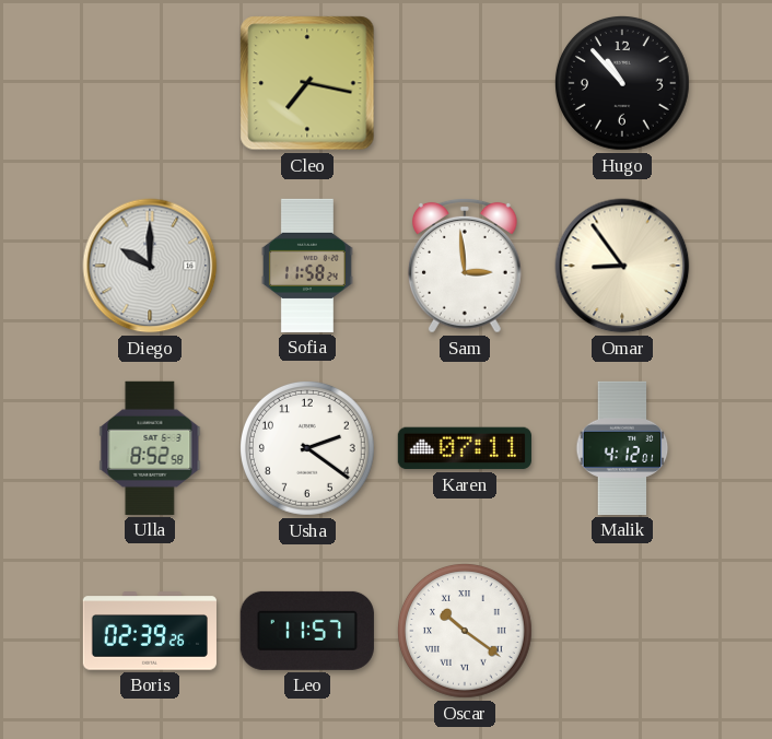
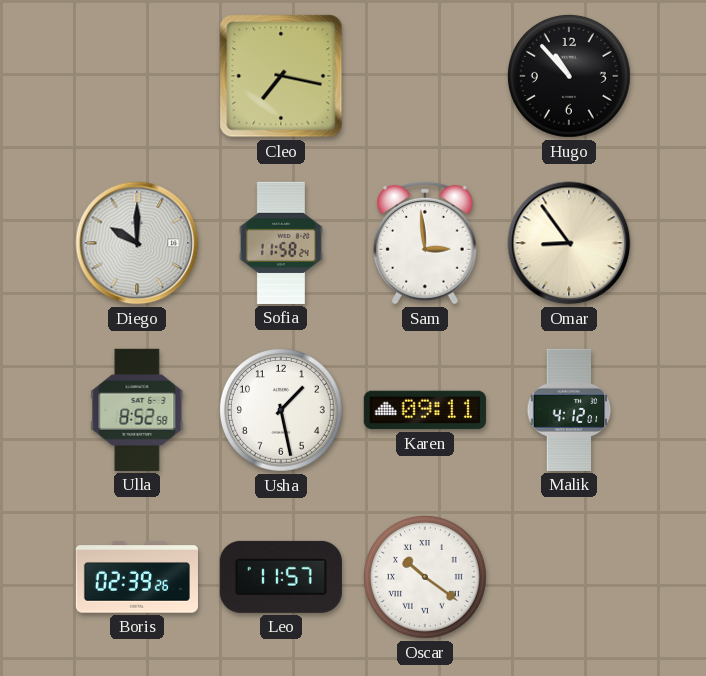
Usha: 2:21 -> 1:28
Karen: 07:11 -> 09:11
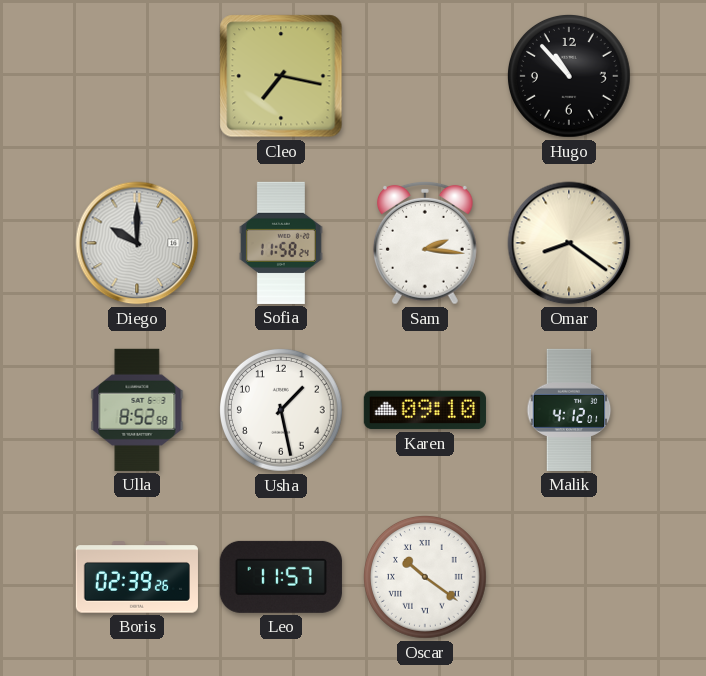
Sam: 2:59 -> 2:16
Omar: 8:54 -> 8:21
Karen: 09:11 -> 09:10
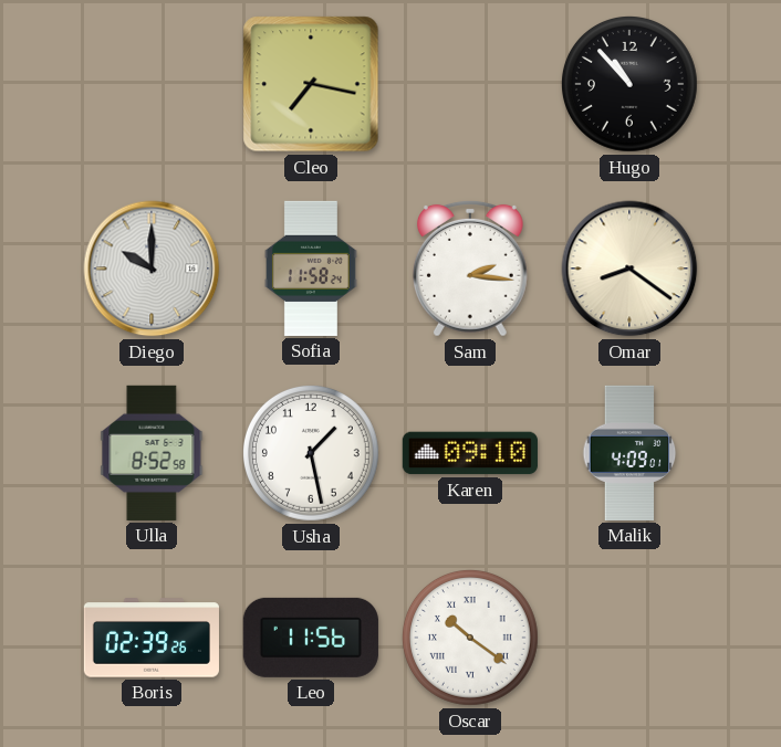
Malik: 4:12 -> 4:09
Leo: 11:57 -> 11:56
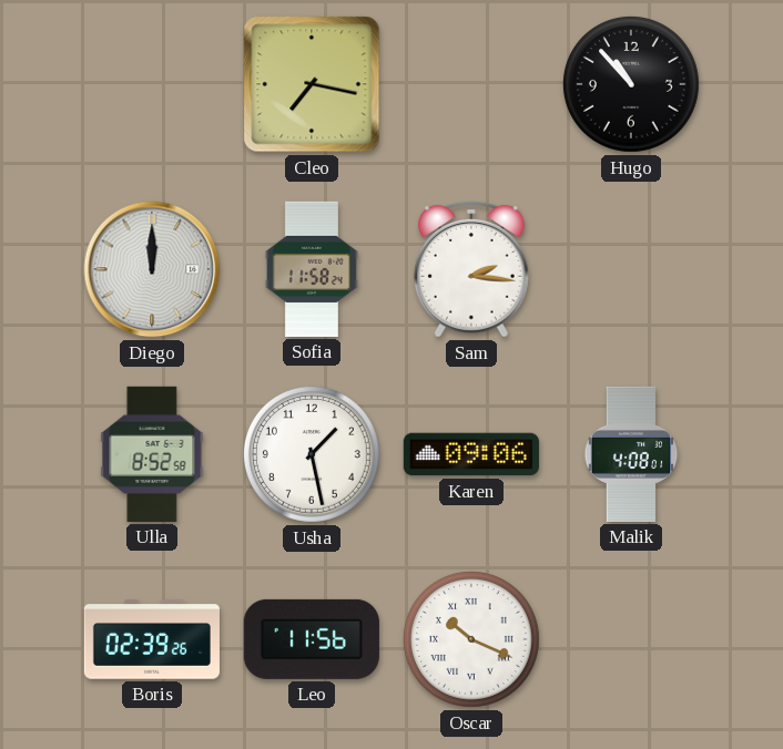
Diego: 10:00 -> 12:00
Omar: 8:21 -> none
Karen: 09:10 -> 09:06
Malik: 4:09 -> 4:08
Oscar: 10:21 -> 10:19
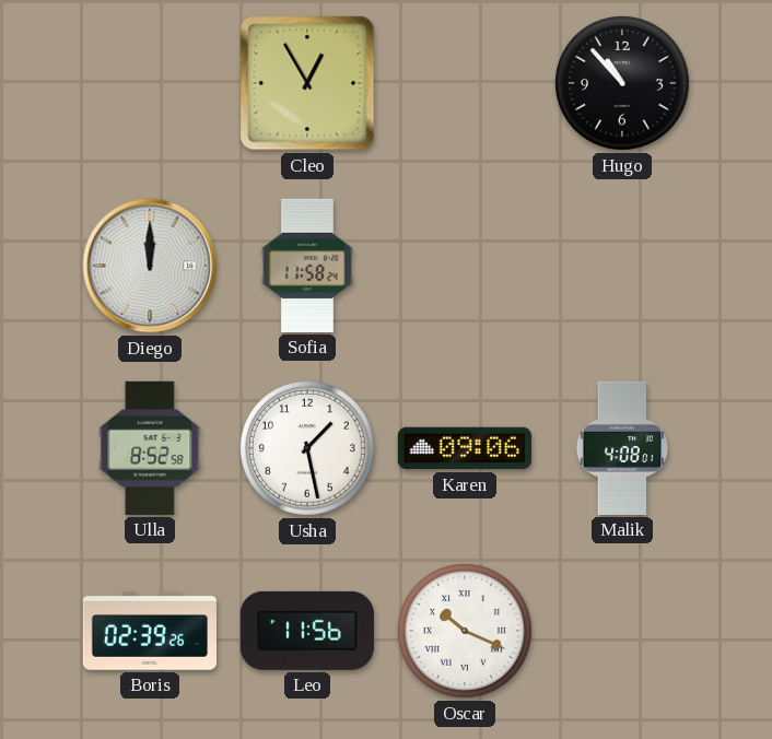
Cleo: 7:17 -> 12:55
Sam: 2:16 -> none
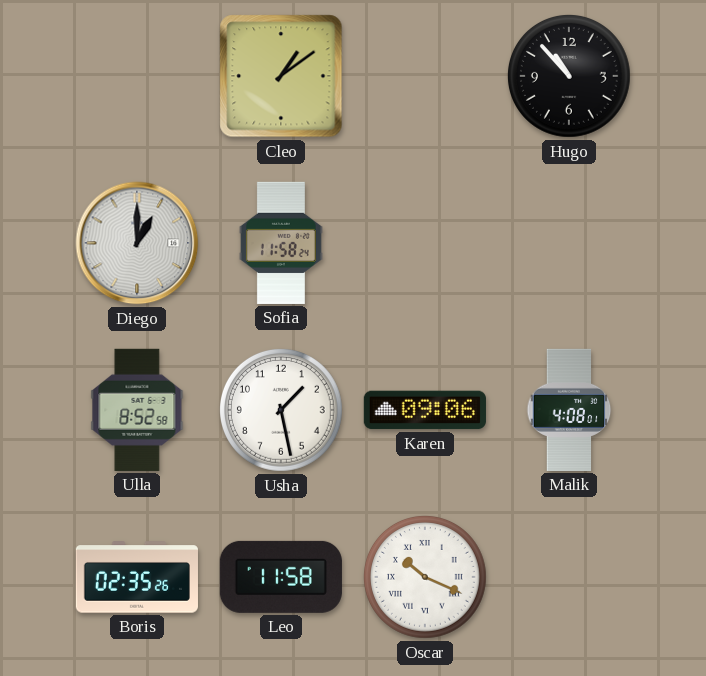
Cleo: 12:55 -> 1:09
Diego: 12:00 -> 1:00
Boris: 02:39 -> 02:35
Leo: 11:56 -> 11:58
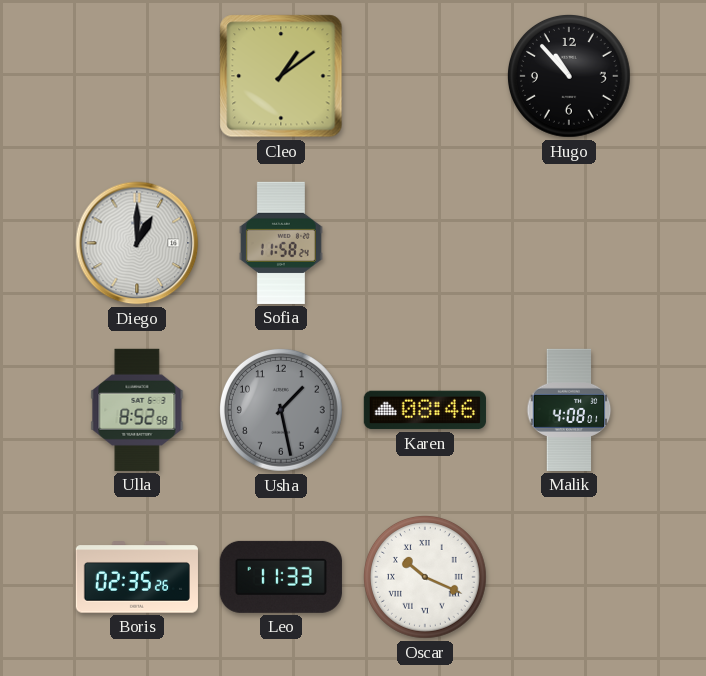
Usha dial: white -> grey
Karen: 09:06 -> 08:46
Leo: 11:58 -> 11:33
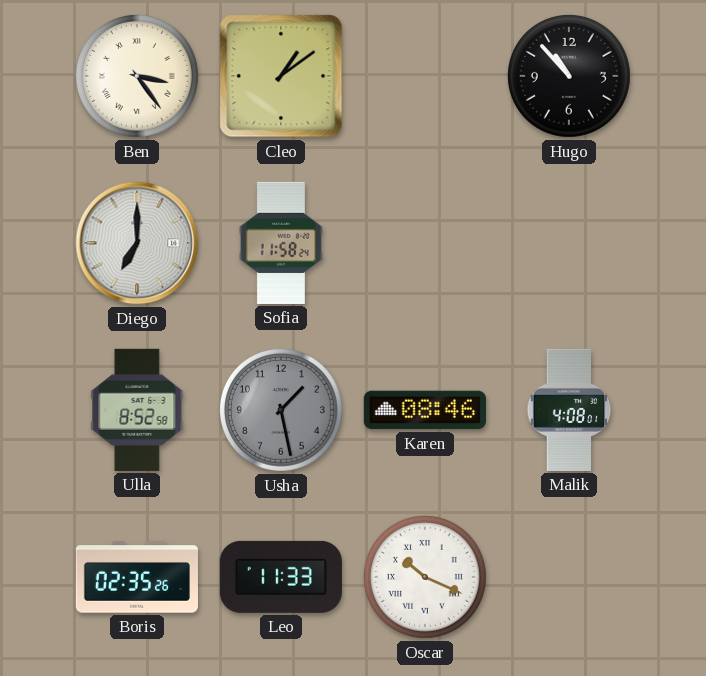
Ben: none -> 3:24
Diego: 1:00 -> 7:00
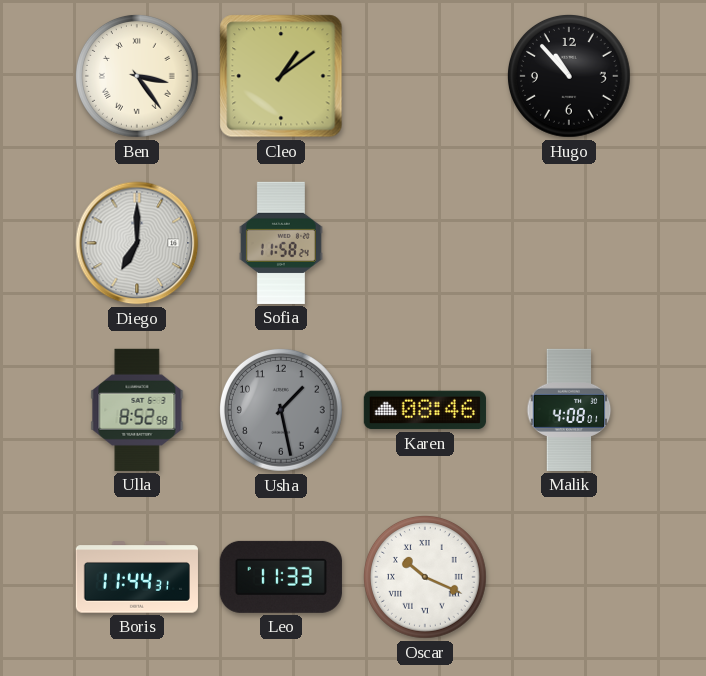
Boris: 02:35 -> 11:44
